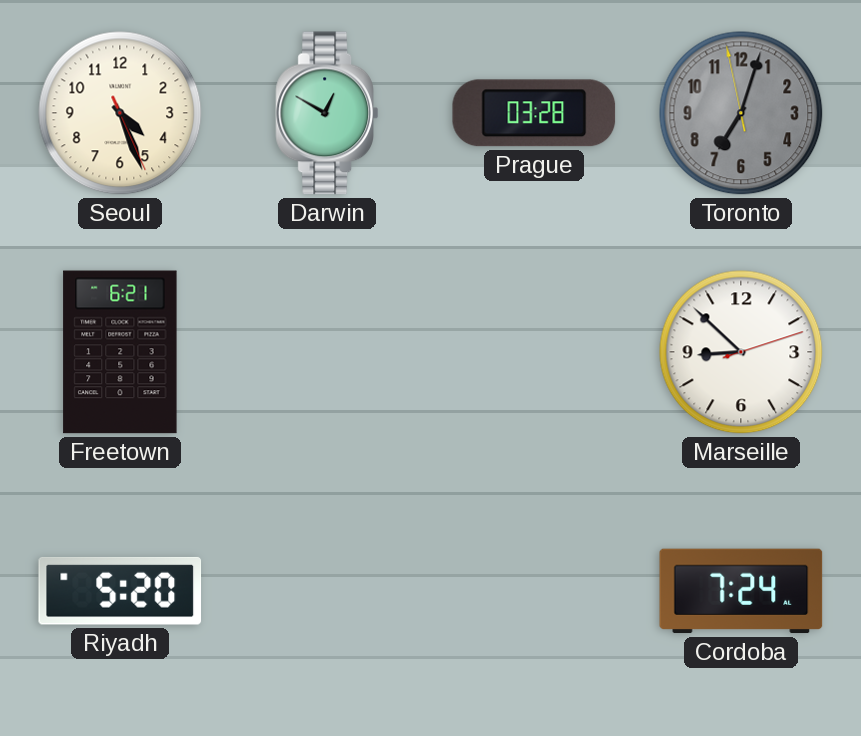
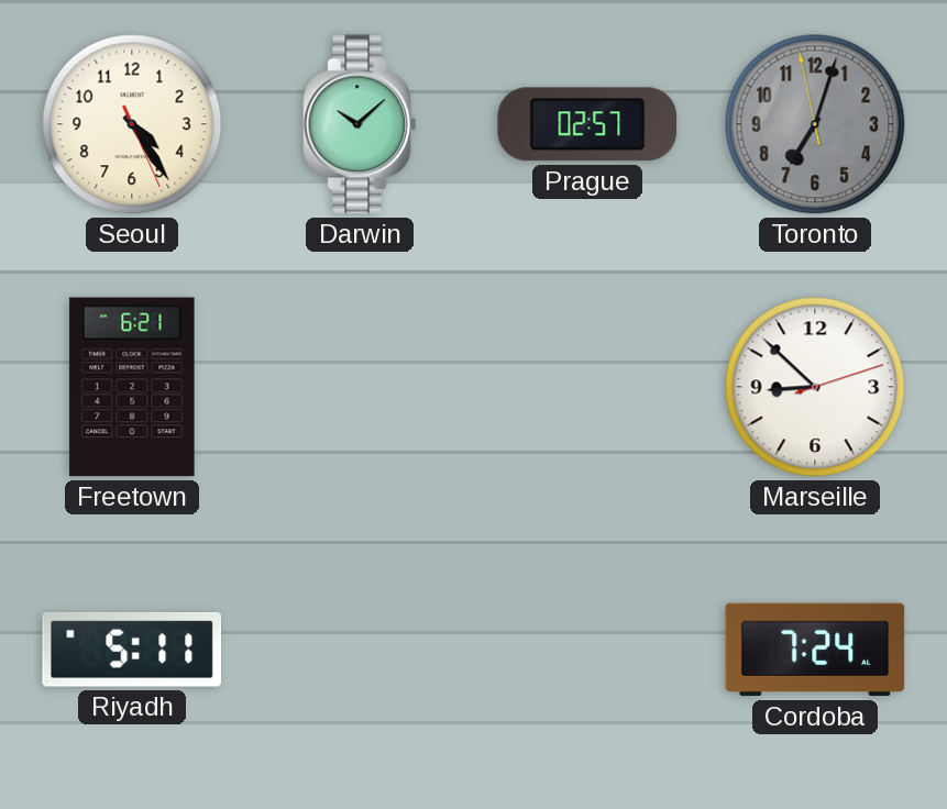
Seoul: 4:26 -> 4:24
Darwin: 12:50 -> 10:08
Prague: 03:28 -> 02:57
Riyadh: 5:20 -> 5:11
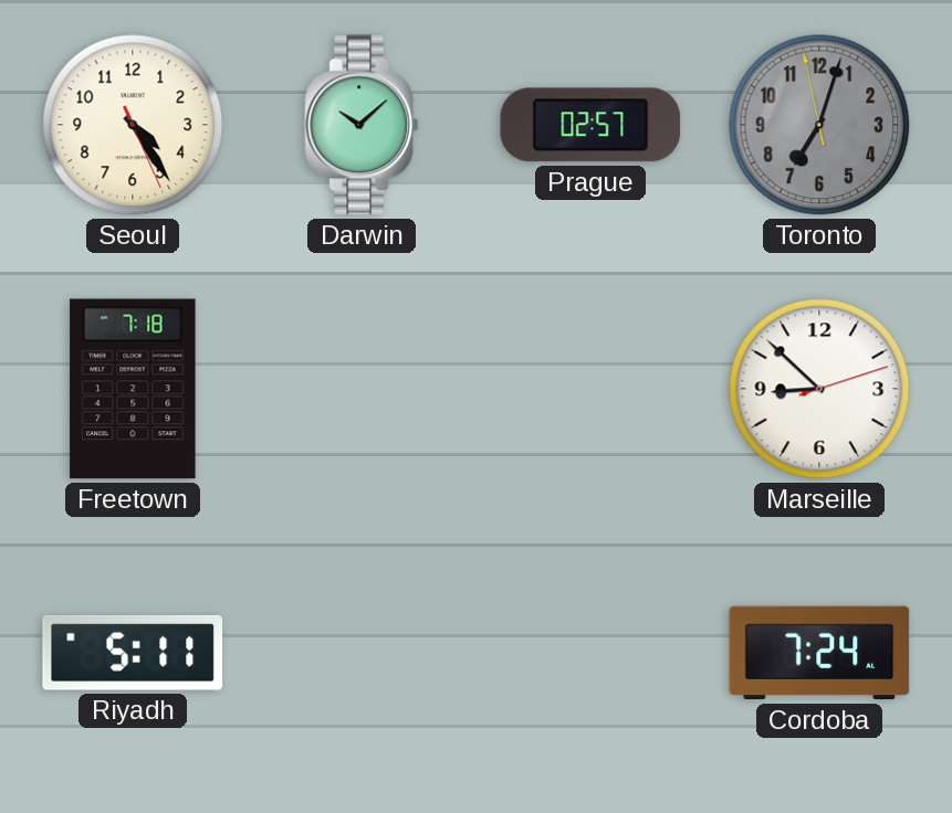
Freetown: 6:21 -> 7:18
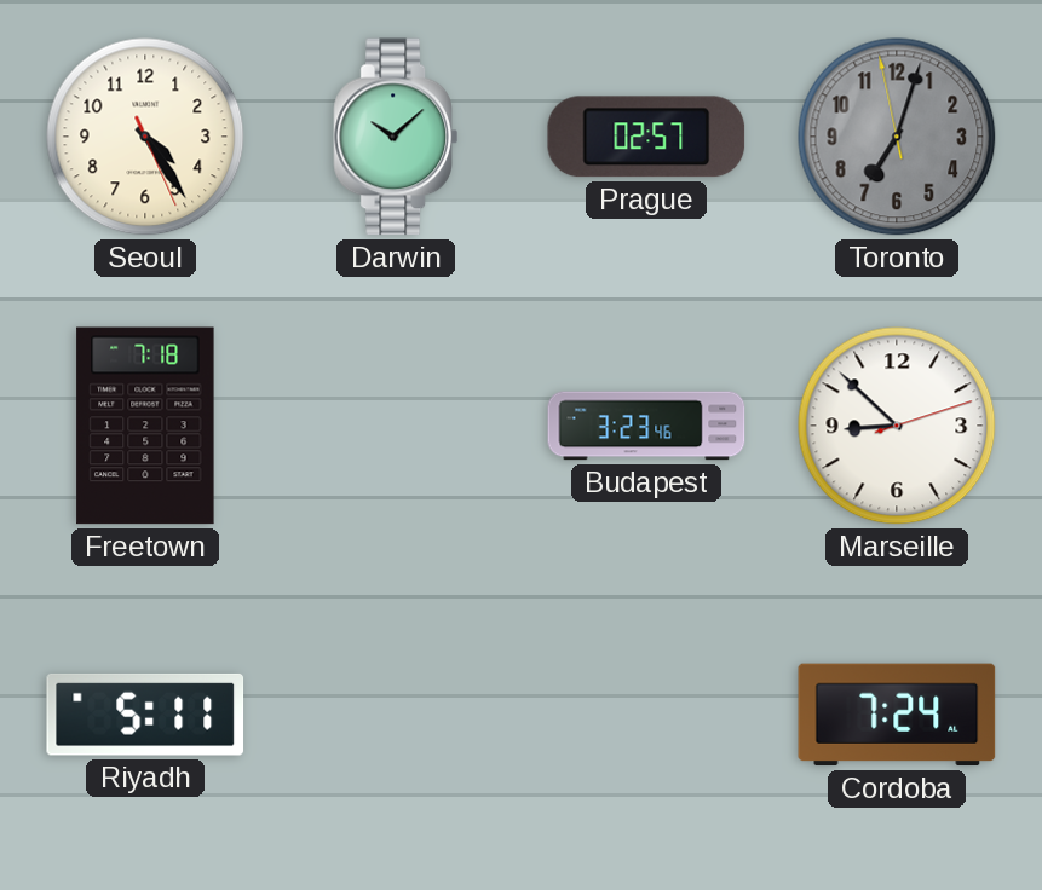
Budapest: none -> 3:23
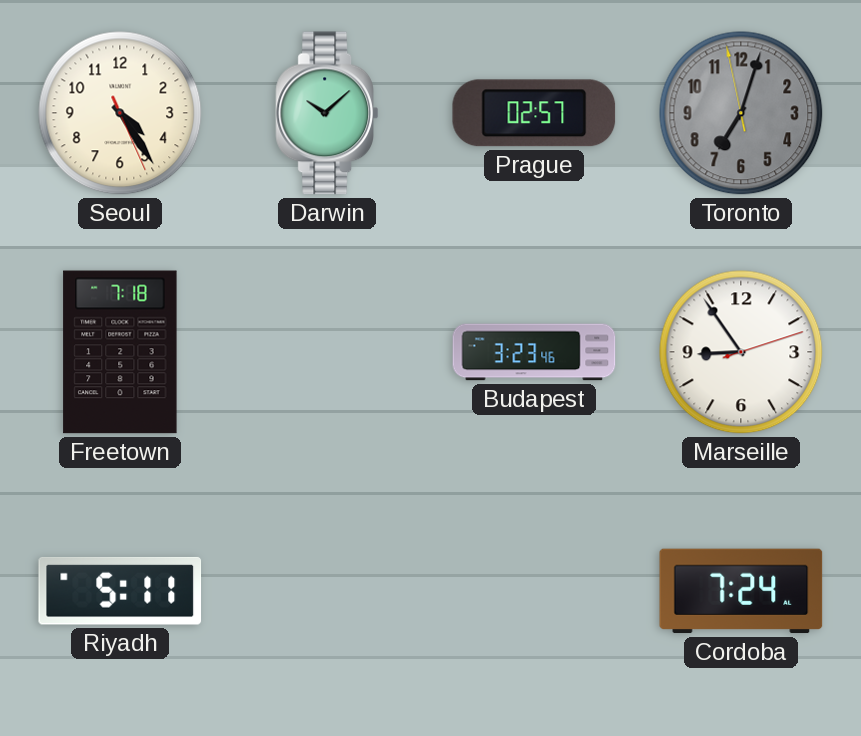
Marseille: 8:52 -> 8:54
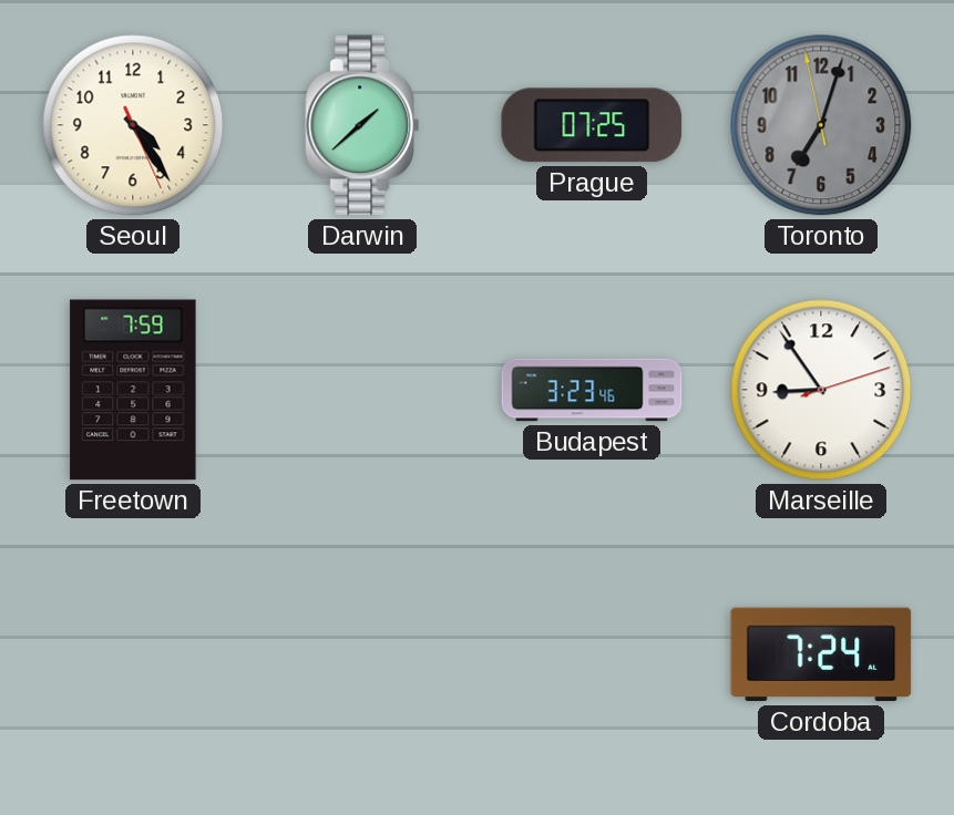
Darwin: 10:08 -> 1:38
Prague: 02:57 -> 07:25
Freetown: 7:18 -> 7:59
Riyadh: 5:11 -> none
